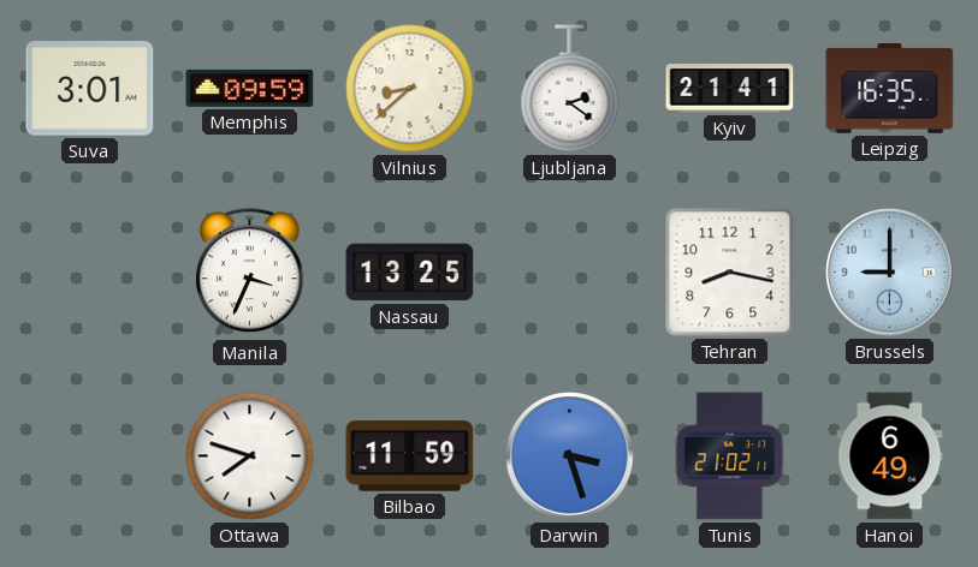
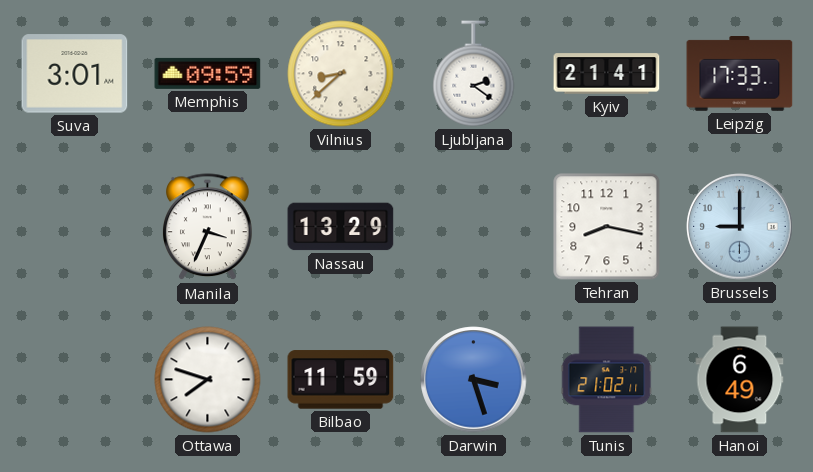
Leipzig: 16:35 -> 17:33
Nassau: 13:25 -> 13:29
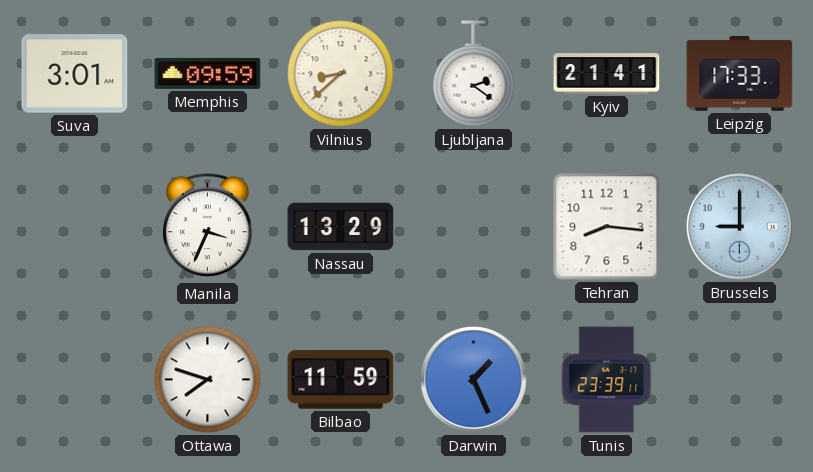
Tehran: 8:17 -> 8:16
Darwin: 3:27 -> 1:26
Tunis: 21:02 -> 23:39
Hanoi: 6:49 -> none
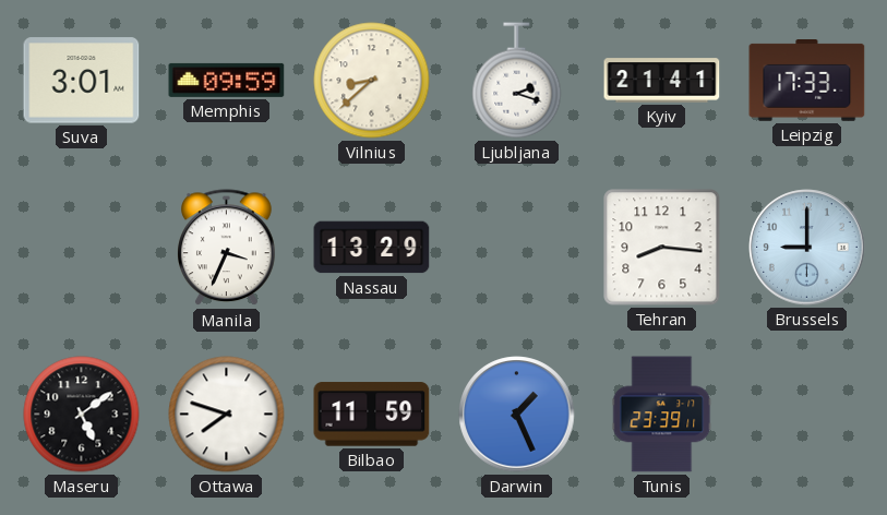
Ljubljana: 2:21 -> 2:18
Maseru: none -> 5:09
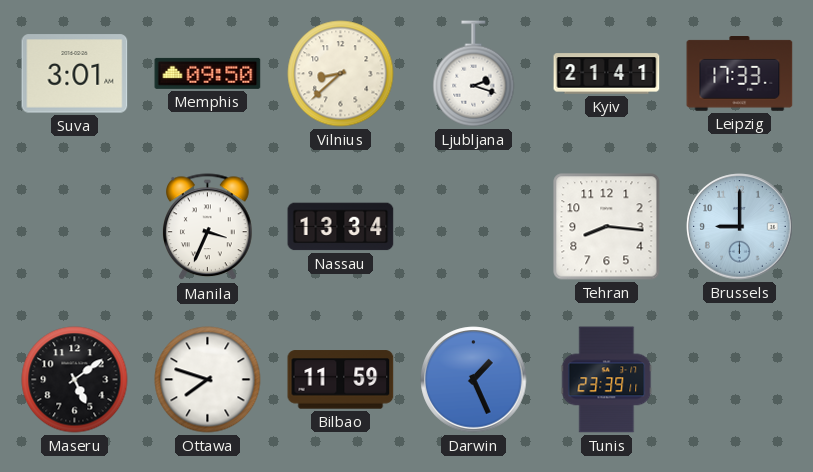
Memphis: 09:59 -> 09:50
Nassau: 13:29 -> 13:34
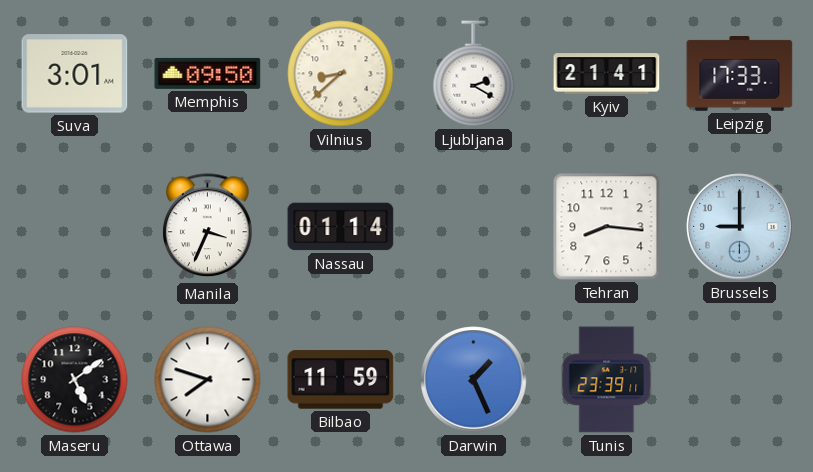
Ljubljana: 2:18 -> 2:20
Nassau: 13:34 -> 01:14
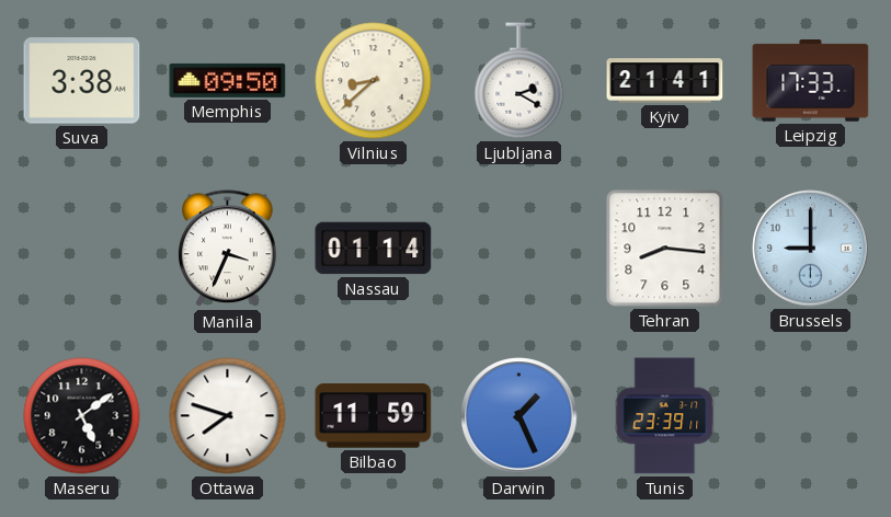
Suva: 3:01 -> 3:38
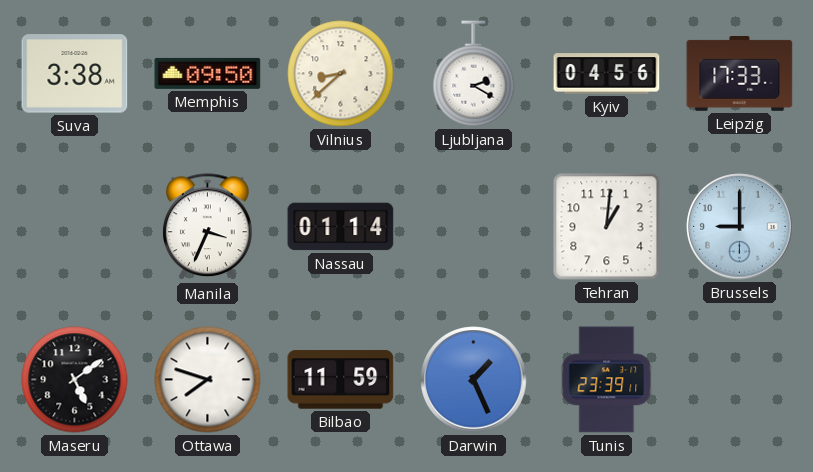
Kyiv: 21:41 -> 04:56
Tehran: 8:16 -> 1:01
